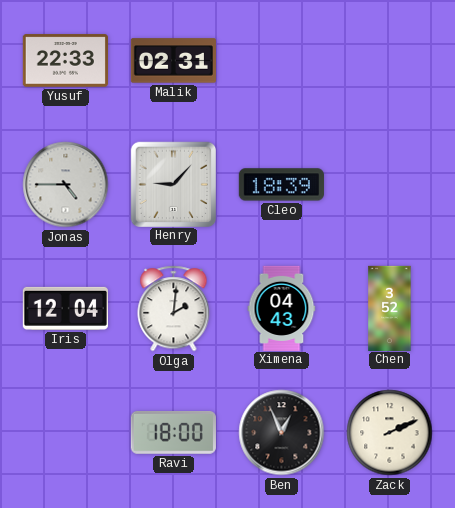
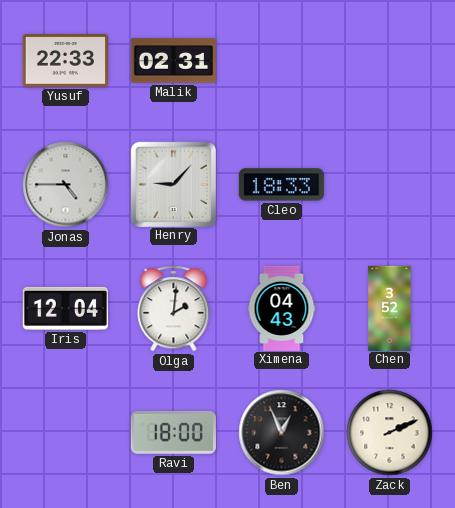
Cleo: 18:39 -> 18:33
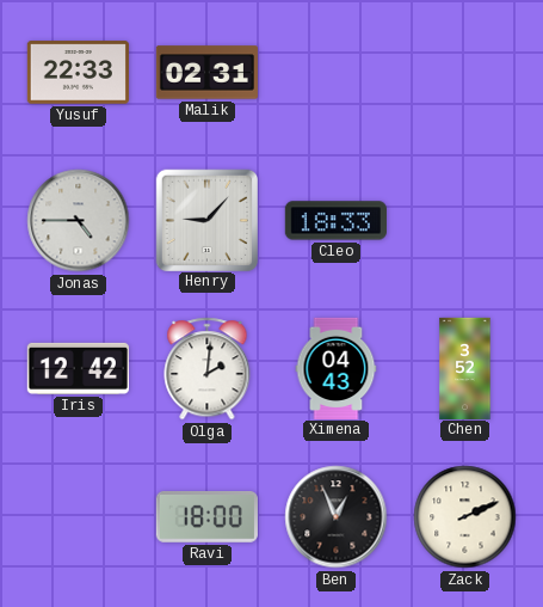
Iris: 12:04 -> 12:42
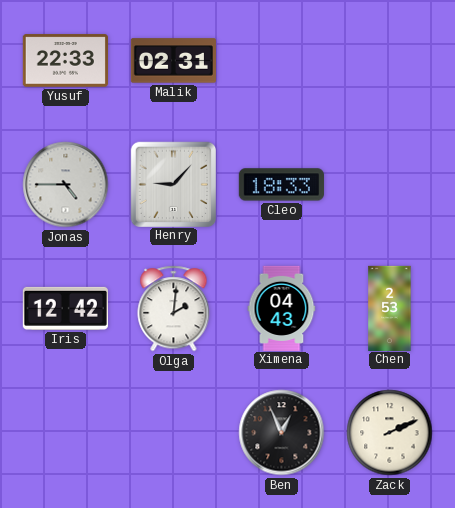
Chen: 3:52 -> 2:53
Ravi: 18:00 -> none
